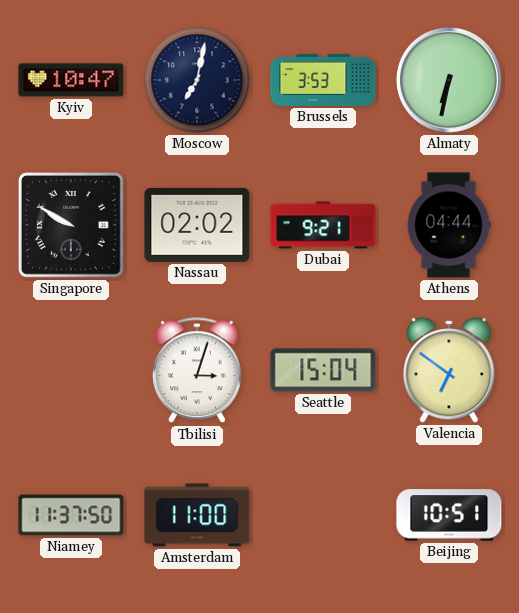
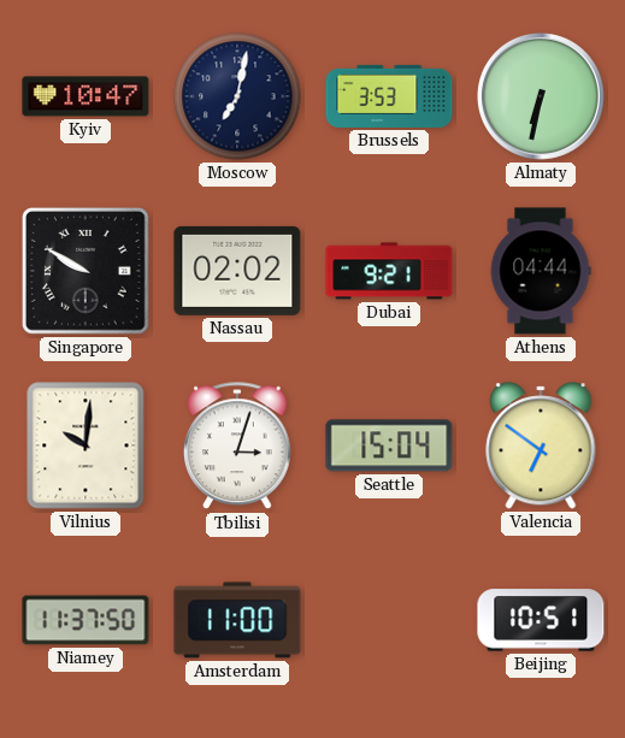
Vilnius: none -> 10:01
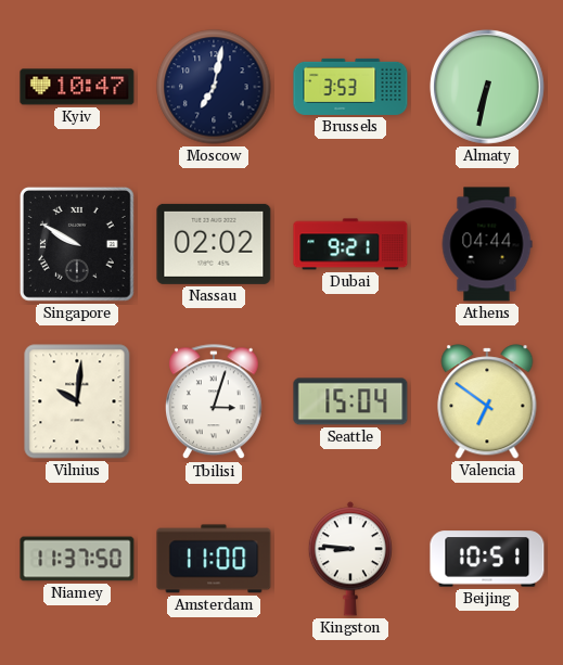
Kingston: none -> 8:46
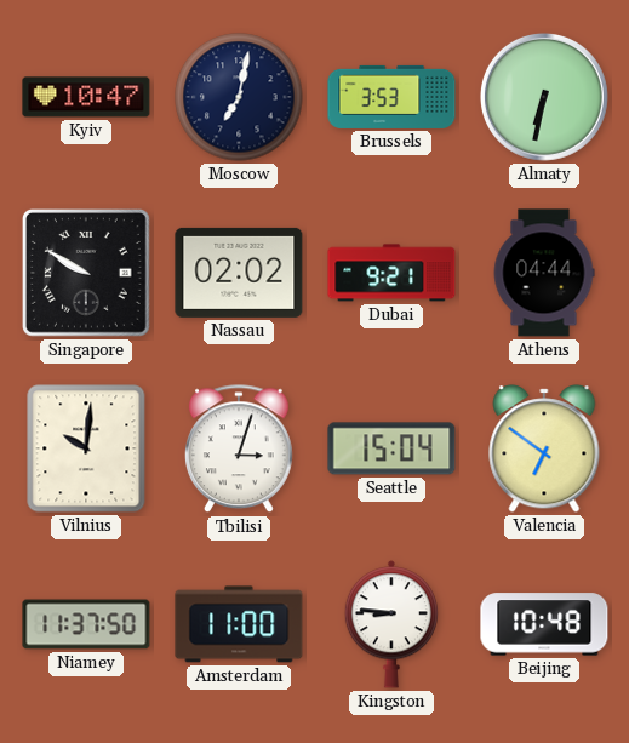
Beijing: 10:51 -> 10:48
